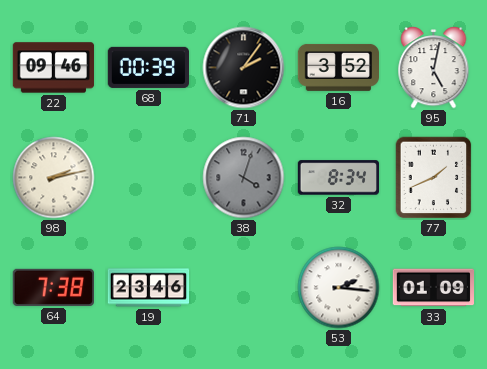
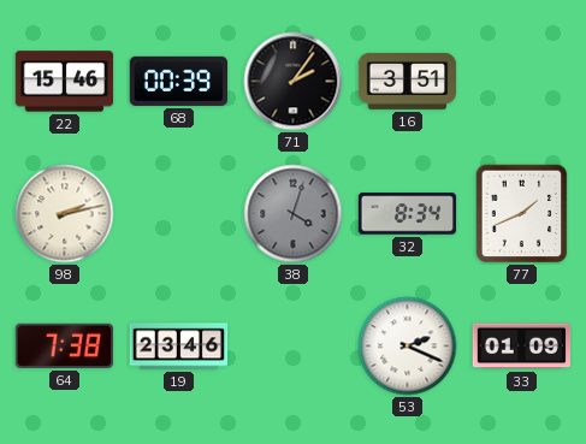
22: 09:46 -> 15:46
16: 3:52 -> 3:51
95: 5:02 -> none
53: 2:16 -> 2:19
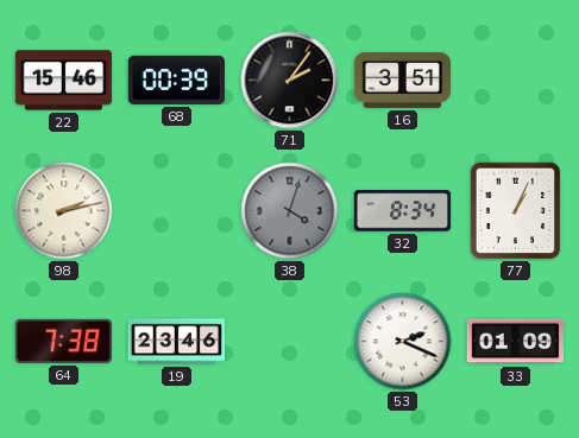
77: 1:41 -> 1:04
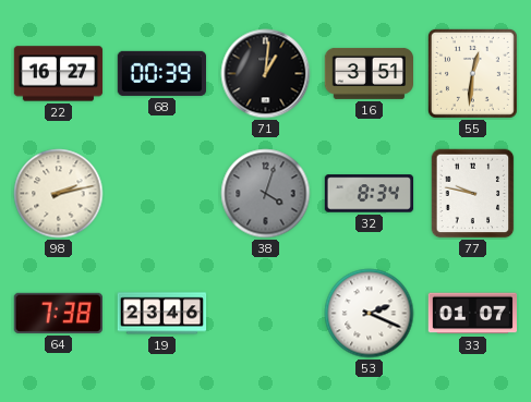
22: 15:46 -> 16:27
71: 2:06 -> 1:01
55: none -> 12:31
77: 1:04 -> 9:47
33: 01:09 -> 01:07
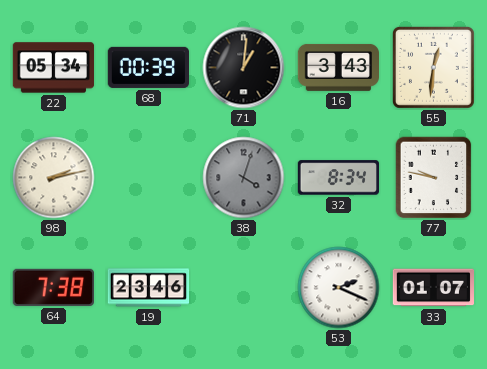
22: 16:27 -> 05:34
16: 3:51 -> 3:43
